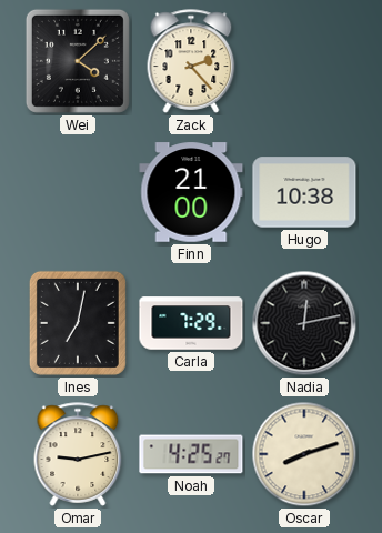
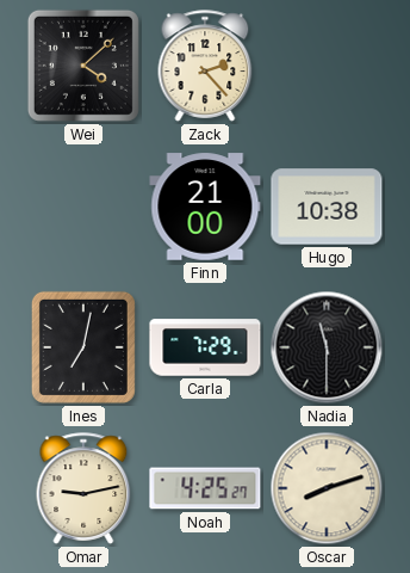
Nadia: 12:13 -> 11:30
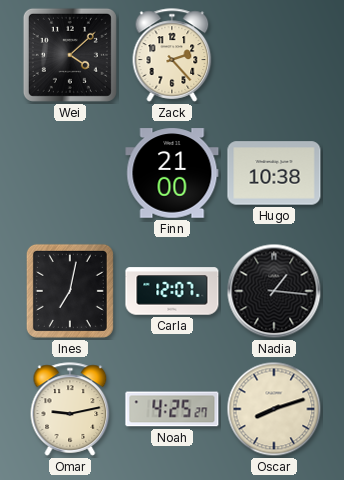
Carla: 7:29 -> 12:07
Nadia: 11:30 -> 1:16
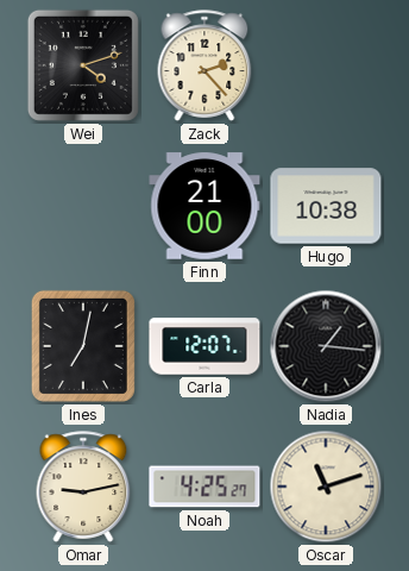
Wei: 4:08 -> 4:12
Oscar: 8:12 -> 11:12
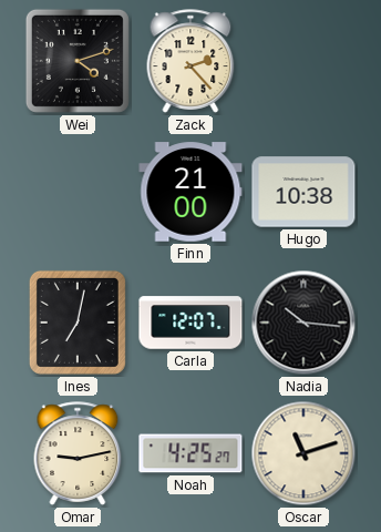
Nadia: 1:16 -> 10:16
